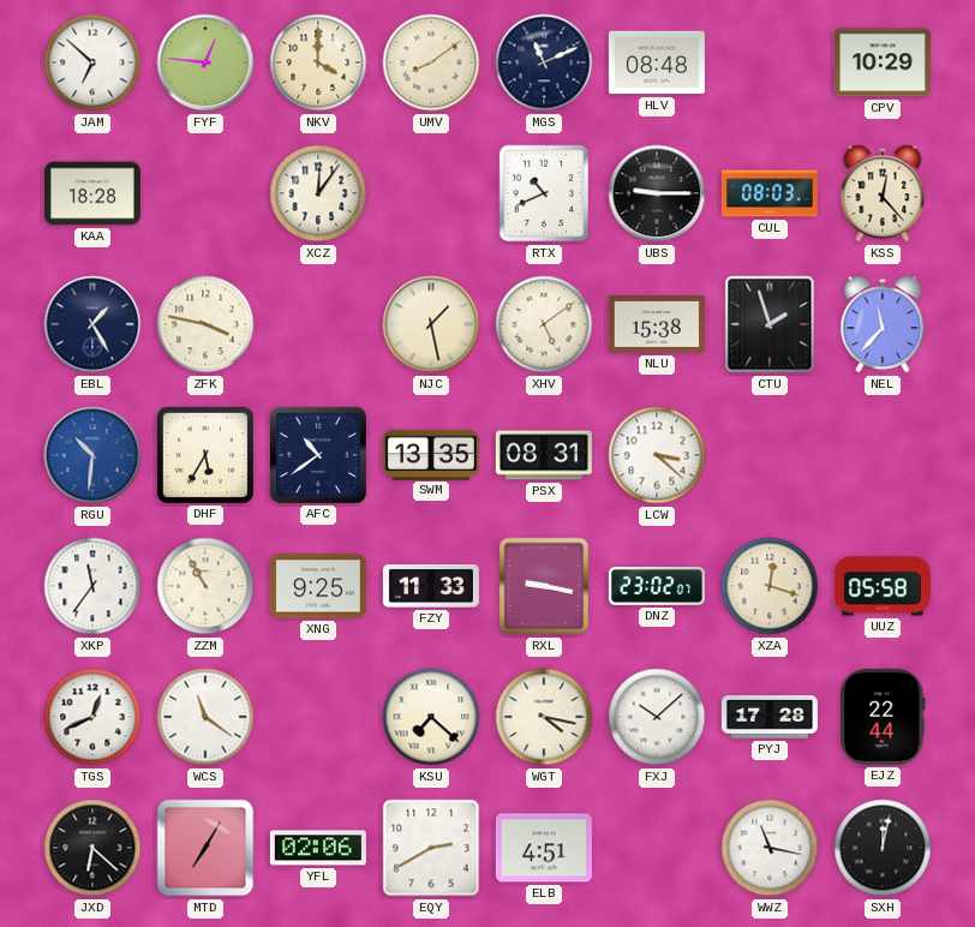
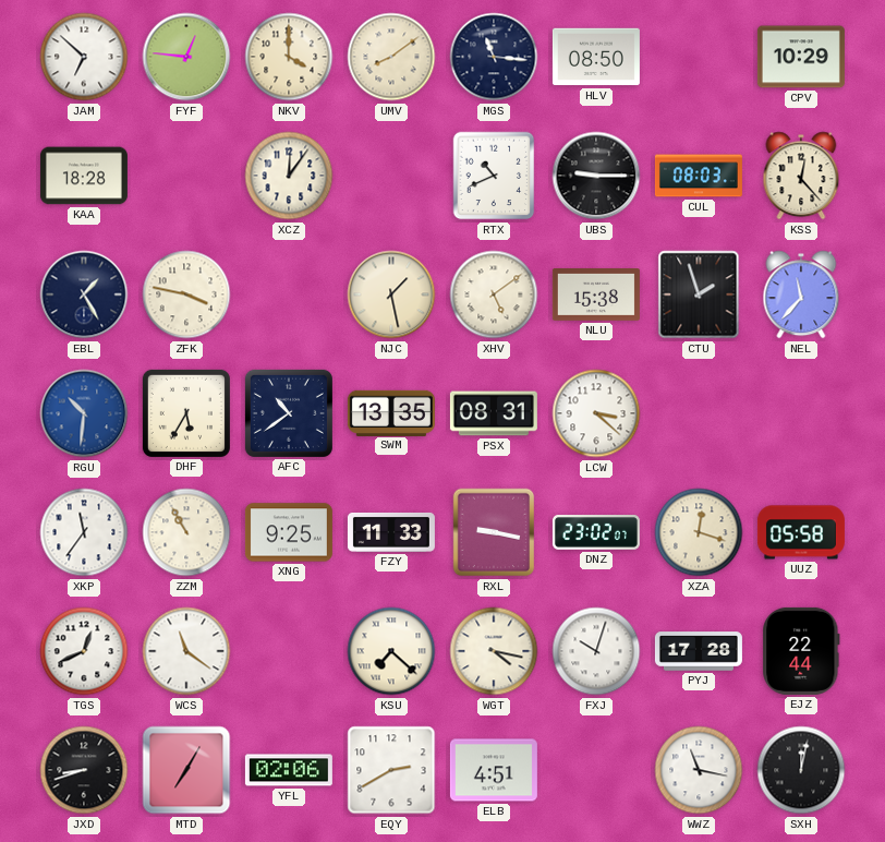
MGS: 11:11 -> 11:16
HLV: 08:48 -> 08:50
FXJ: 10:08 -> 10:03
JXD: 6:22 -> 8:42
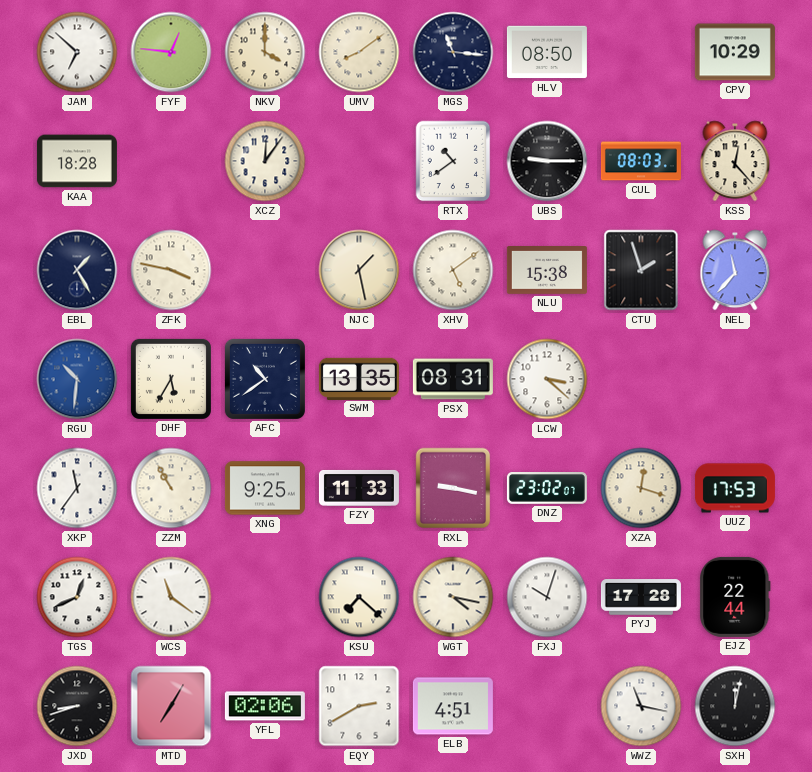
RTX: 10:41 -> 10:39
UUZ: 05:58 -> 17:53
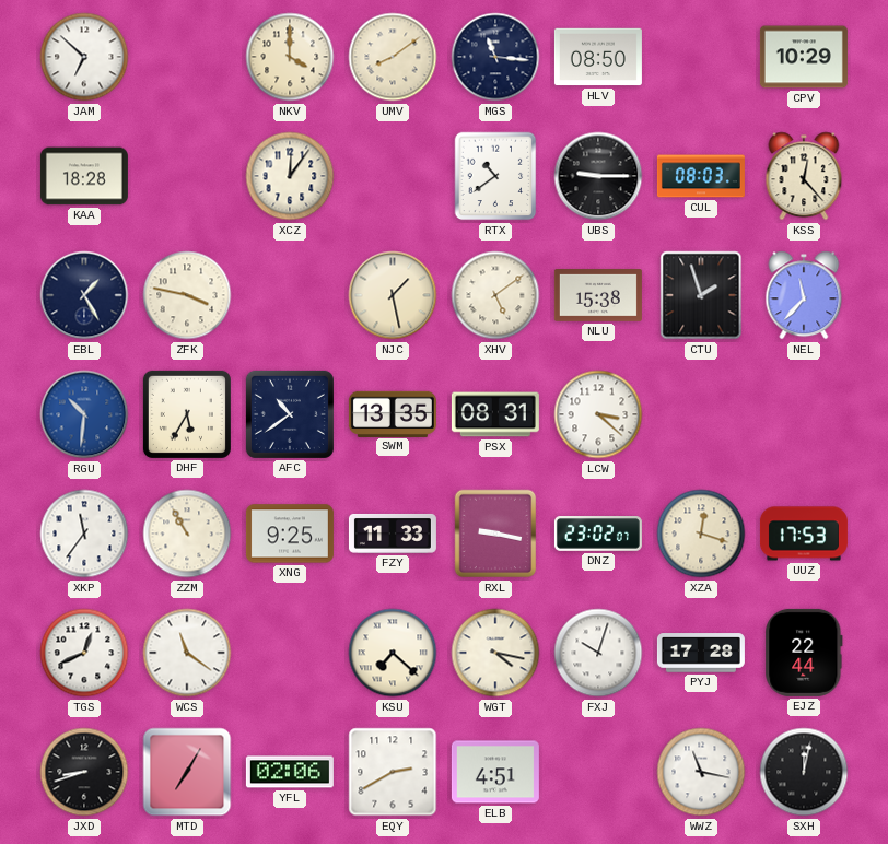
FYF: 12:46 -> none
